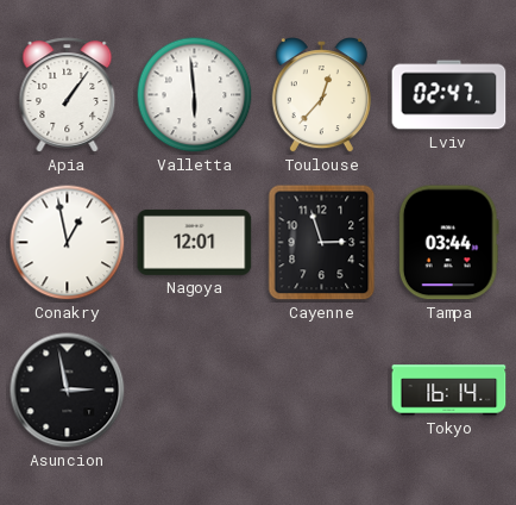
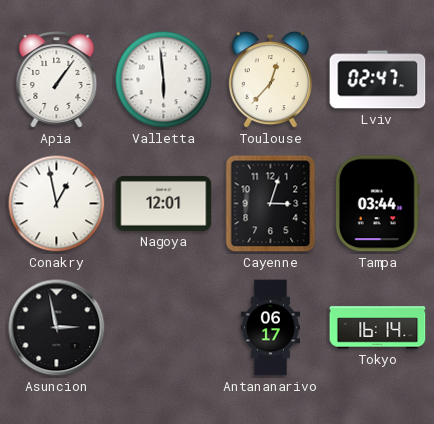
Cayenne: 2:57 -> 3:03
Antananarivo: none -> 06:17
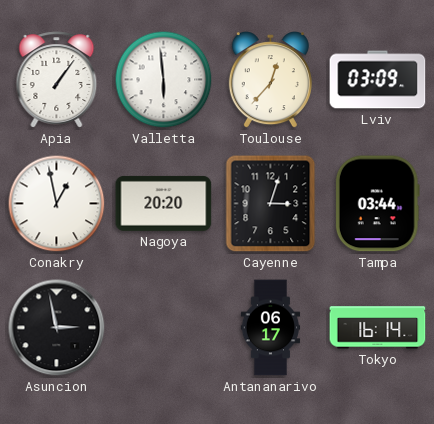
Lviv: 02:47 -> 03:09
Nagoya: 12:01 -> 20:20
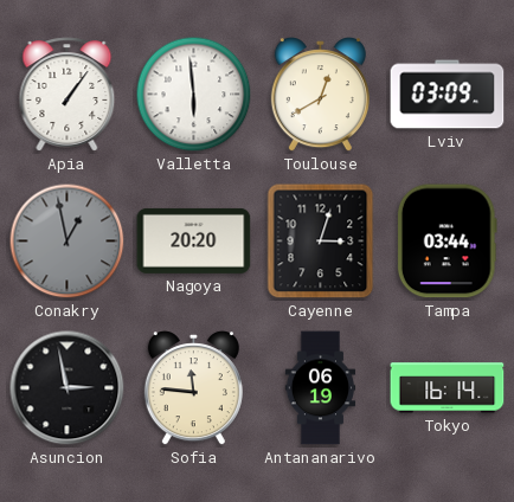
Toulouse: 12:37 -> 12:40
Conakry dial: white -> grey
Sofia: none -> 11:46
Antananarivo: 06:17 -> 06:19
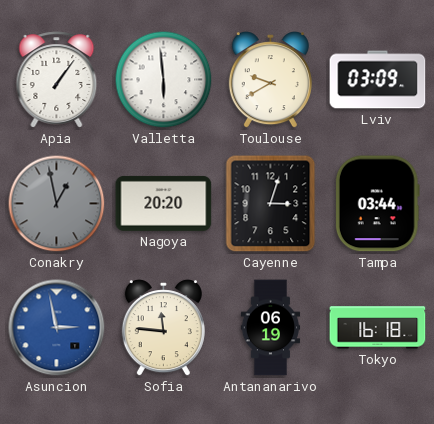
Toulouse: 12:40 -> 9:40
Asuncion dial: black -> blue
Tokyo: 16:14 -> 16:18
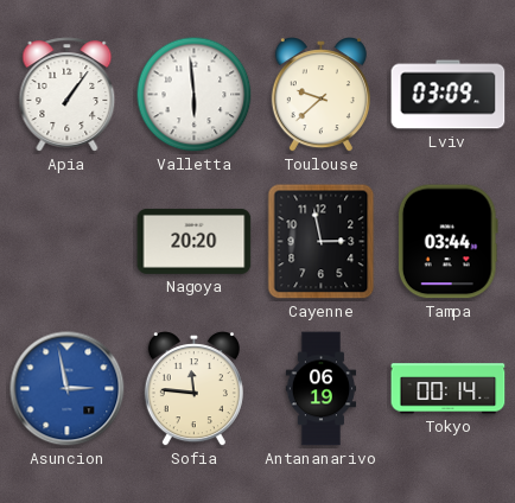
Toulouse: 9:40 -> 9:38
Conakry: 12:58 -> none
Cayenne: 3:03 -> 2:58
Tokyo: 16:18 -> 00:14
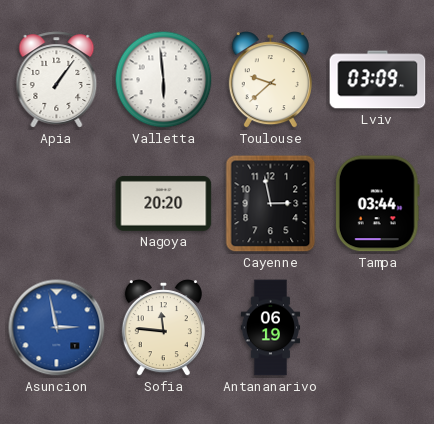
Tokyo: 00:14 -> none
